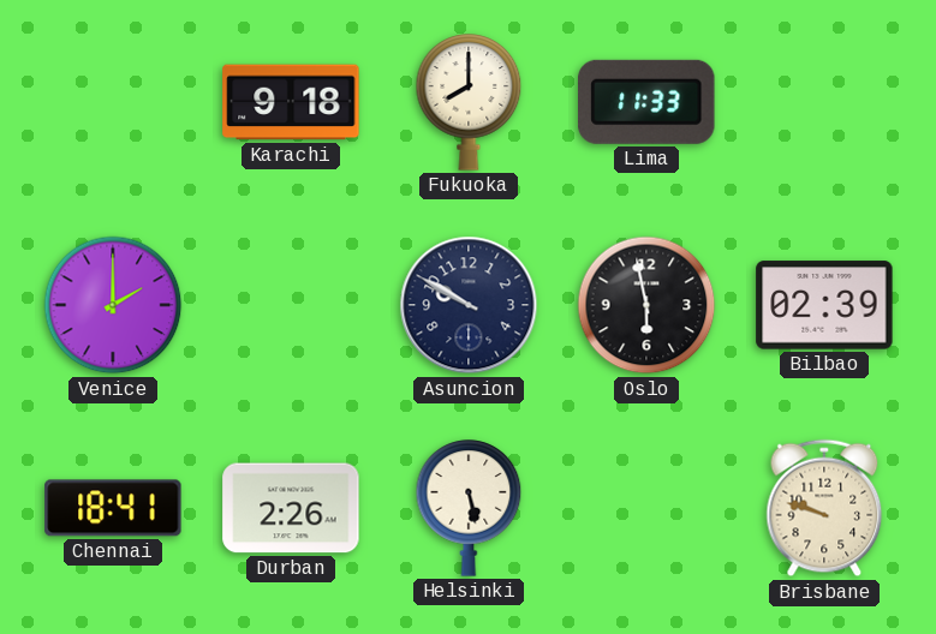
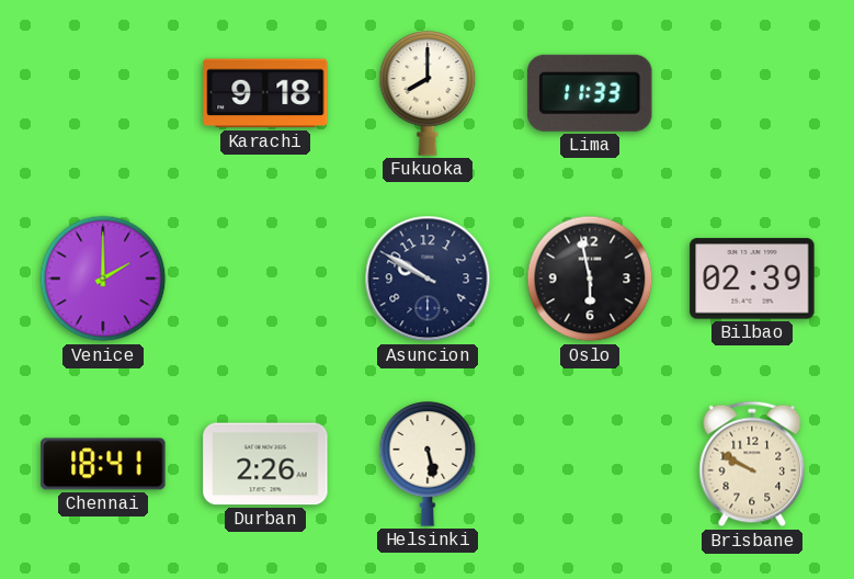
Brisbane: 9:48 -> 9:50
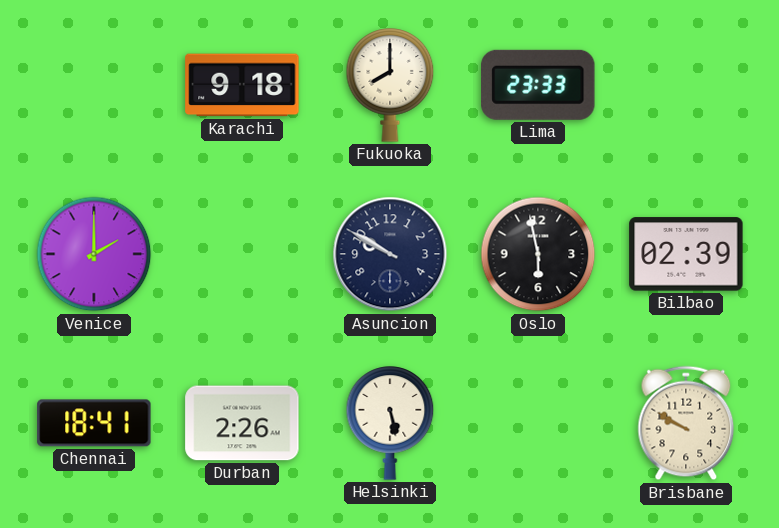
Lima: 11:33 -> 23:33
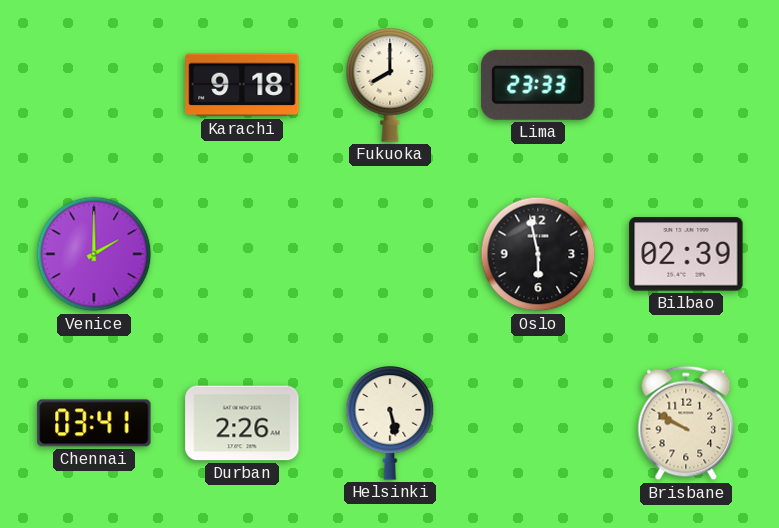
Asuncion: 9:50 -> none
Chennai: 18:41 -> 03:41
